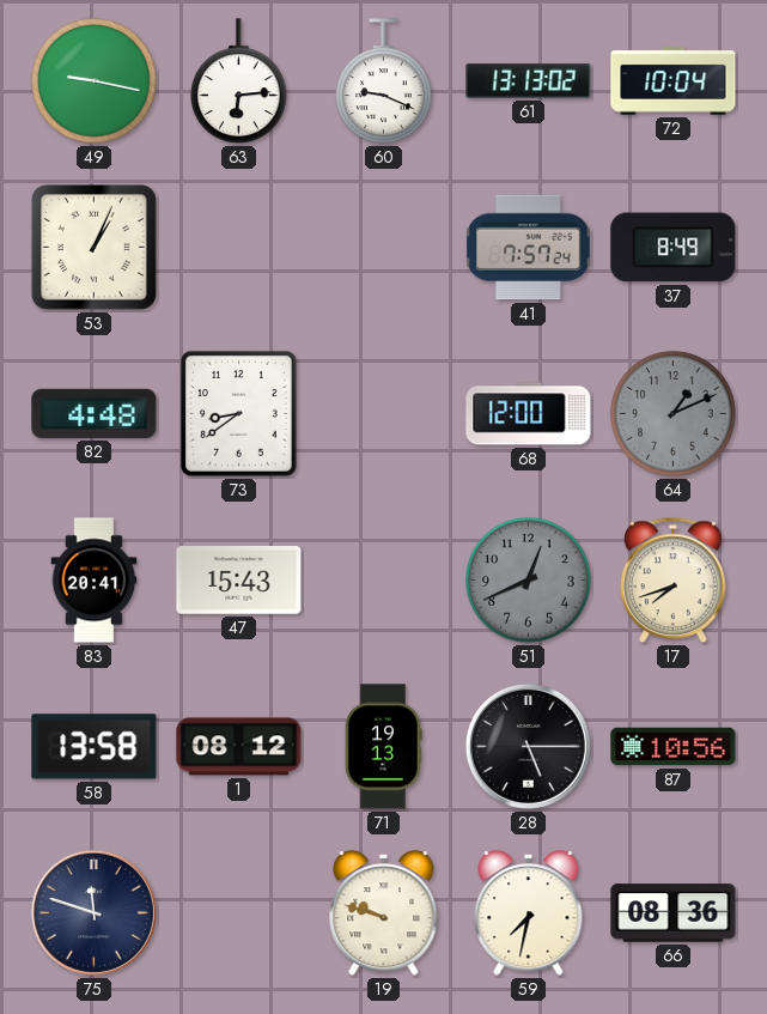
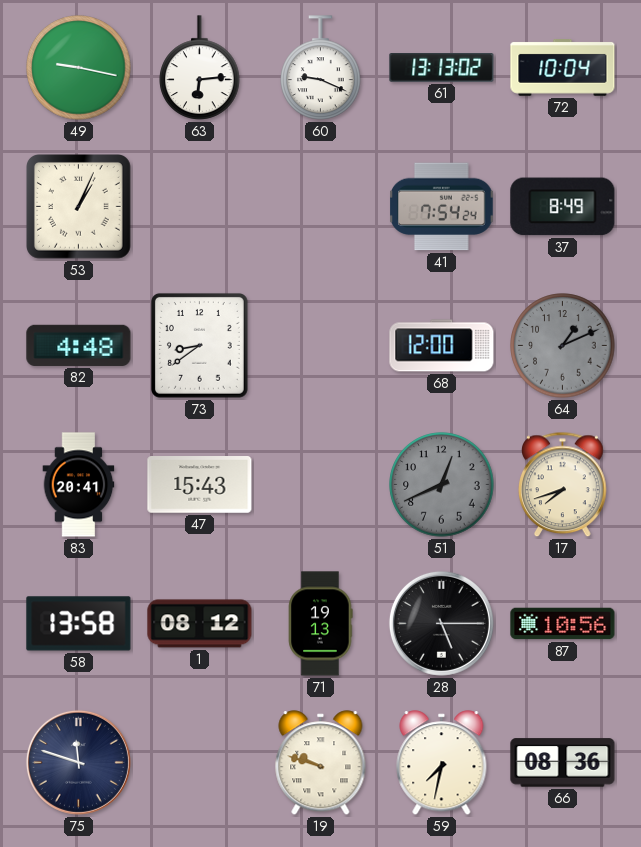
41: 7:57 -> 7:54
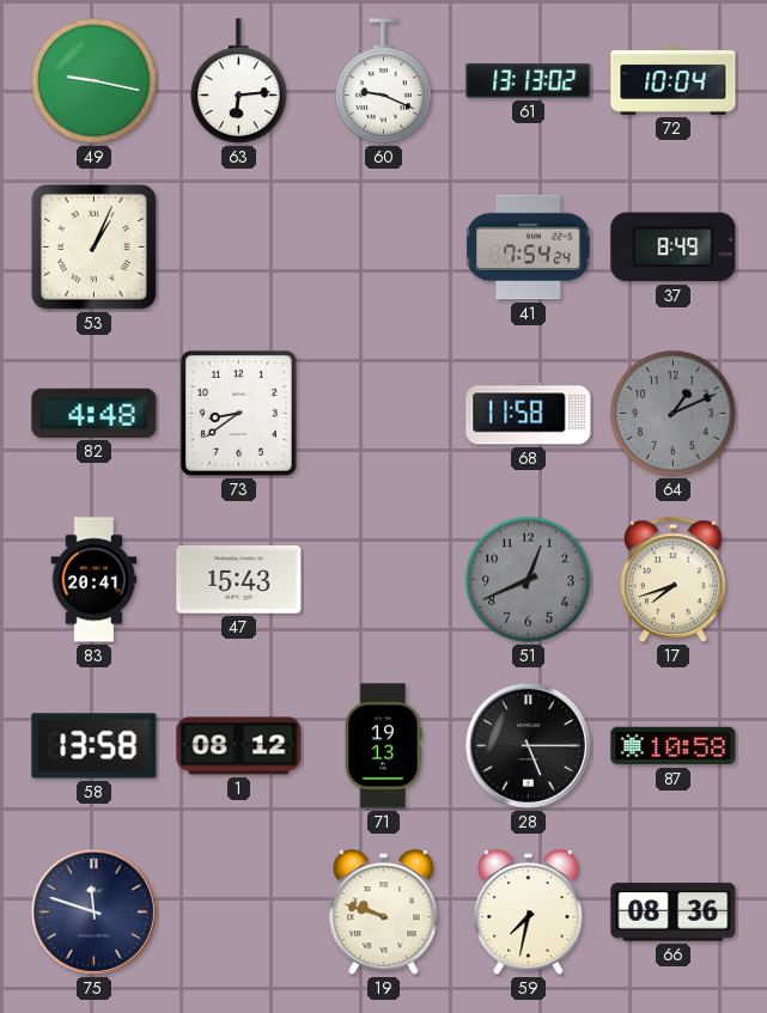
68: 12:00 -> 11:58
87: 10:56 -> 10:58
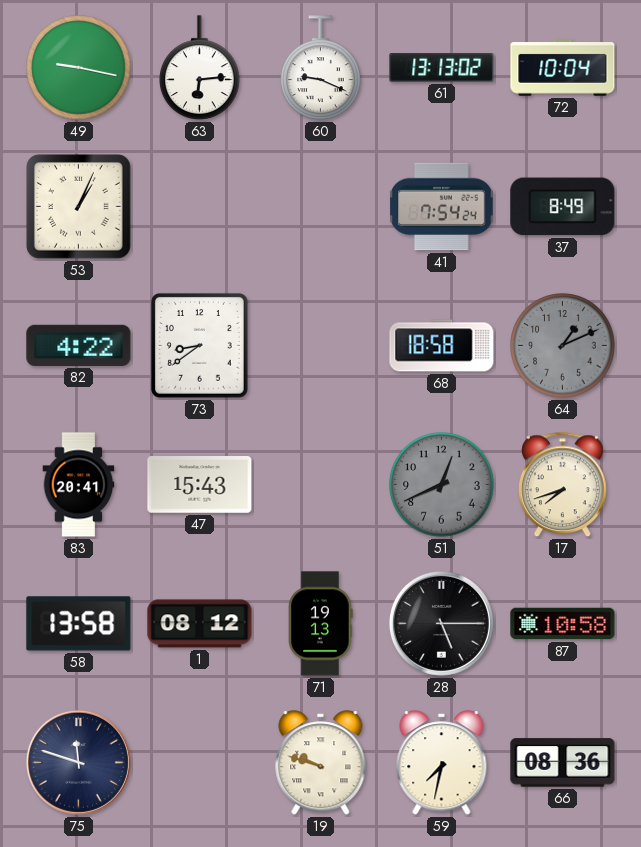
82: 4:48 -> 4:22
68: 11:58 -> 18:58
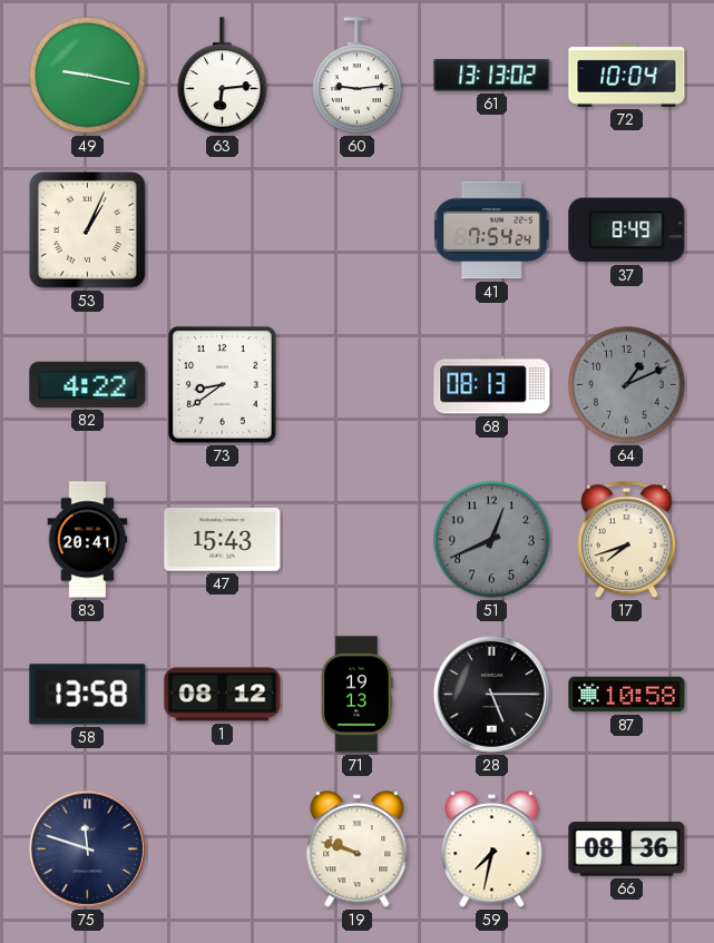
60: 9:19 -> 9:14
68: 18:58 -> 08:13
